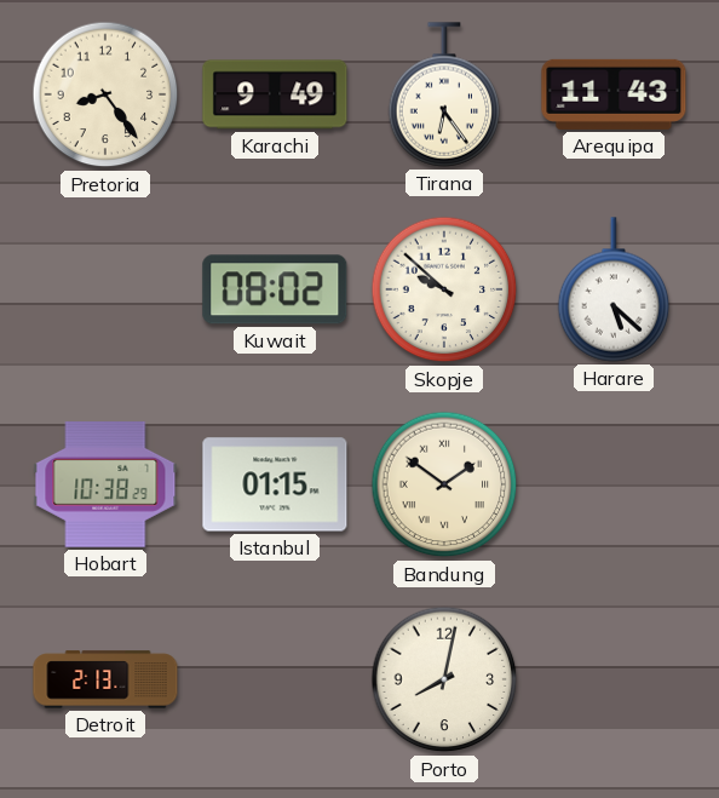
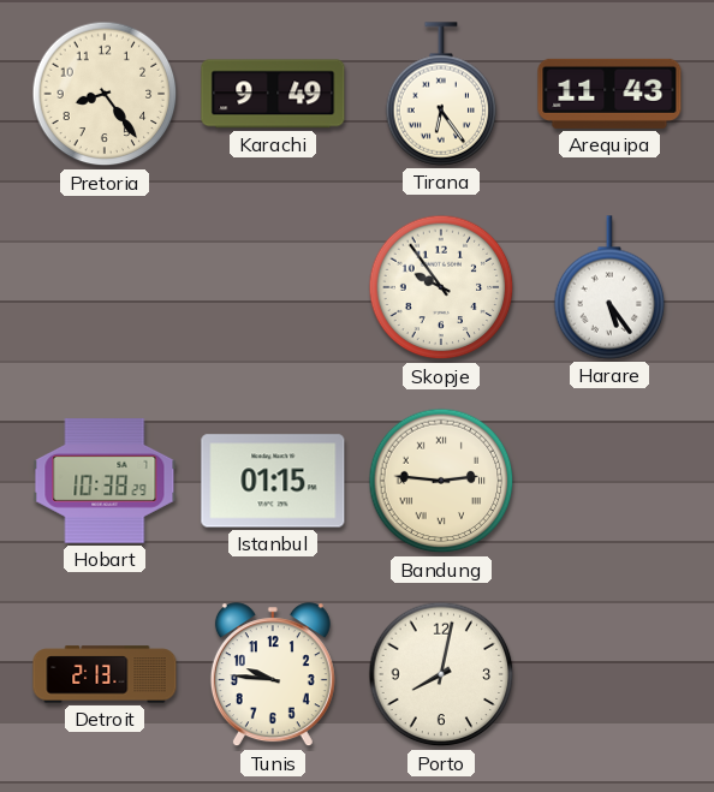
Kuwait: 08:02 -> none
Skopje: 9:52 -> 9:54
Harare: 5:22 -> 5:24
Bandung: 1:51 -> 2:46
Tunis: none -> 9:46
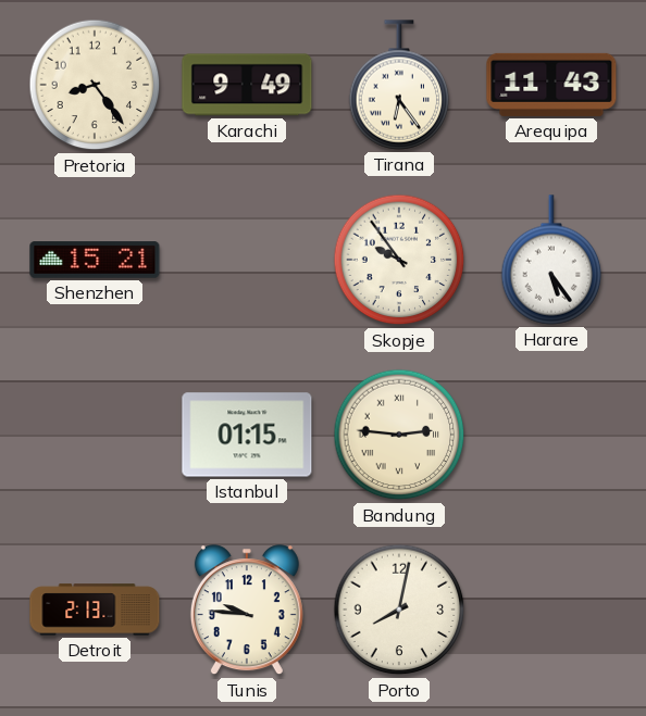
Shenzhen: none -> 15:21
Hobart: 10:38 -> none
